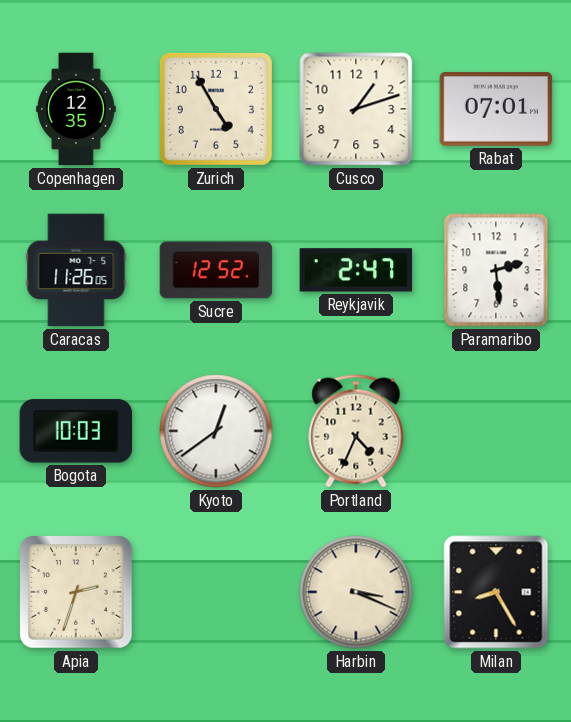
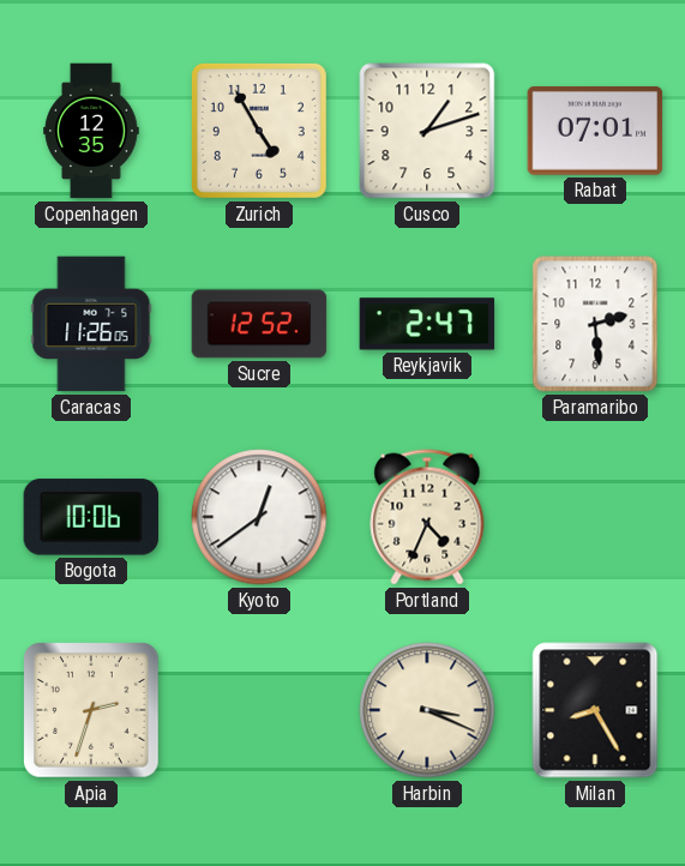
Bogota: 10:03 -> 10:06
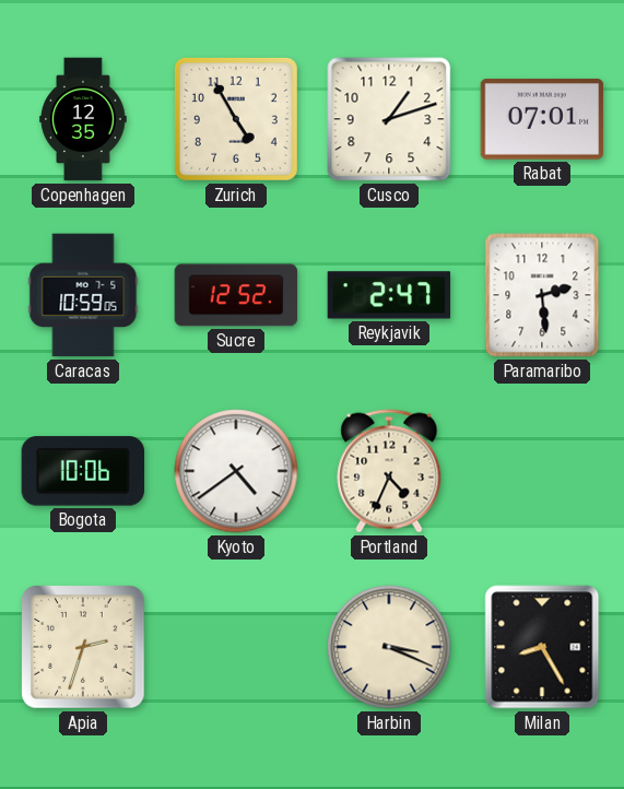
Caracas: 11:26 -> 10:59
Kyoto: 12:39 -> 4:39
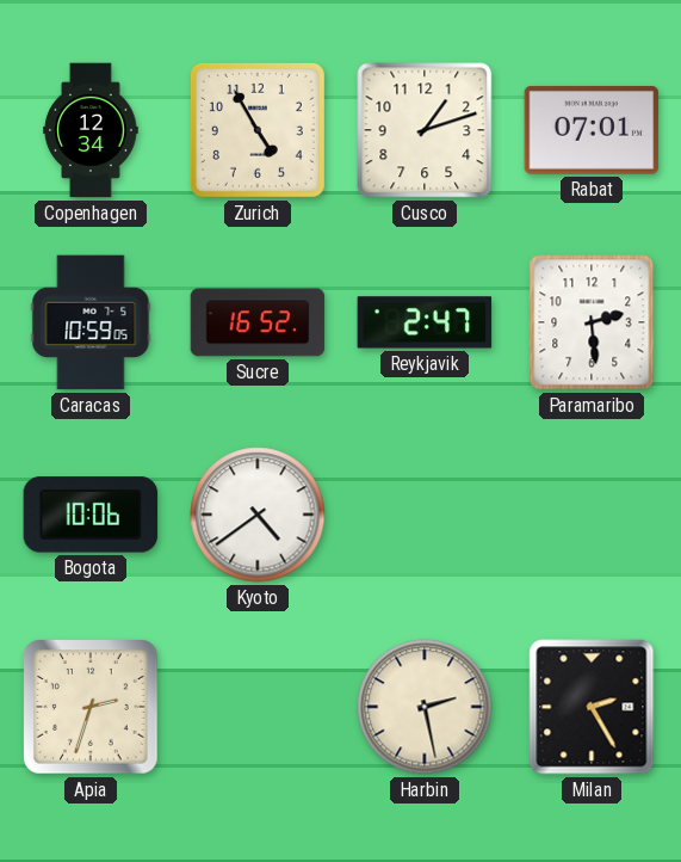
Copenhagen: 12:35 -> 12:34
Sucre: 12:52 -> 16:52
Portland: 4:34 -> none
Harbin: 3:19 -> 2:28
Milan: 8:25 -> 2:25
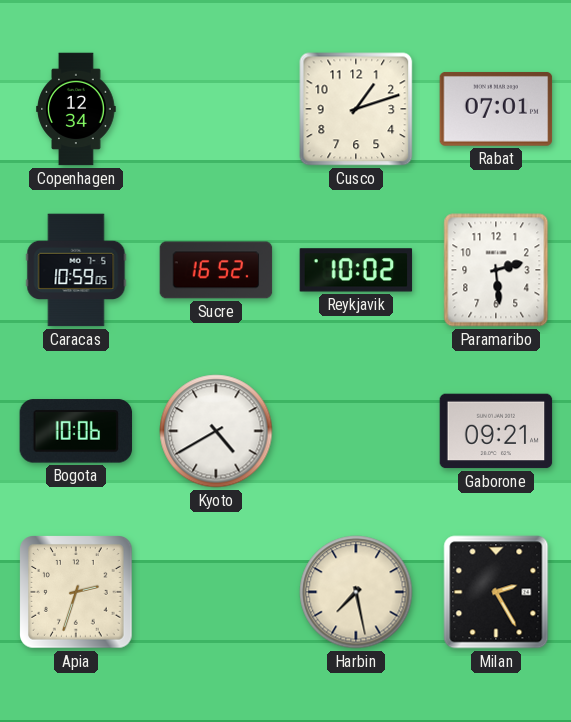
Zurich: 4:55 -> none
Reykjavik: 2:47 -> 10:02
Kyoto: 4:39 -> 4:40
Gaborone: none -> 09:21
Harbin: 2:28 -> 7:28
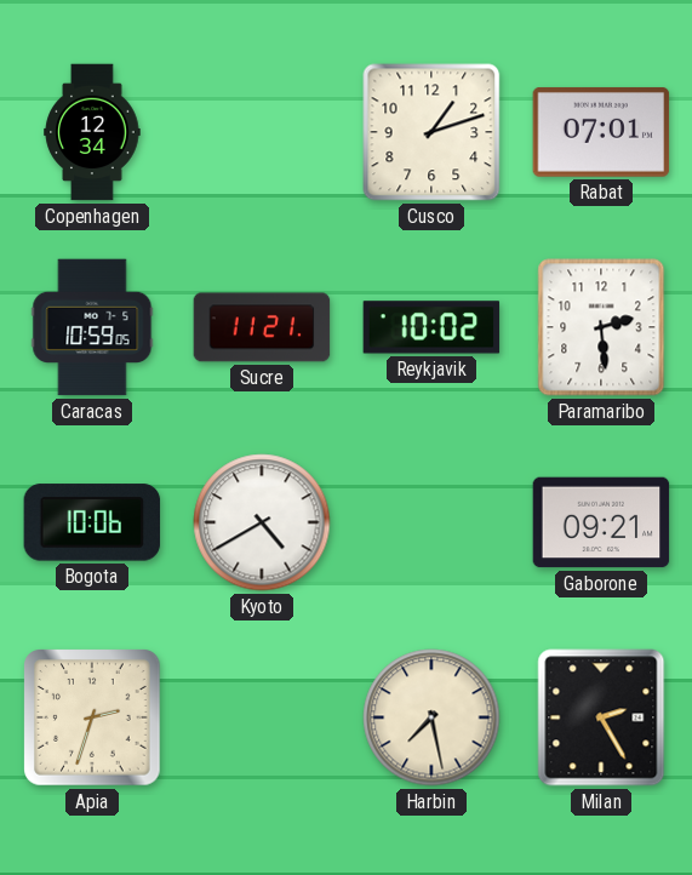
Sucre: 16:52 -> 11:21
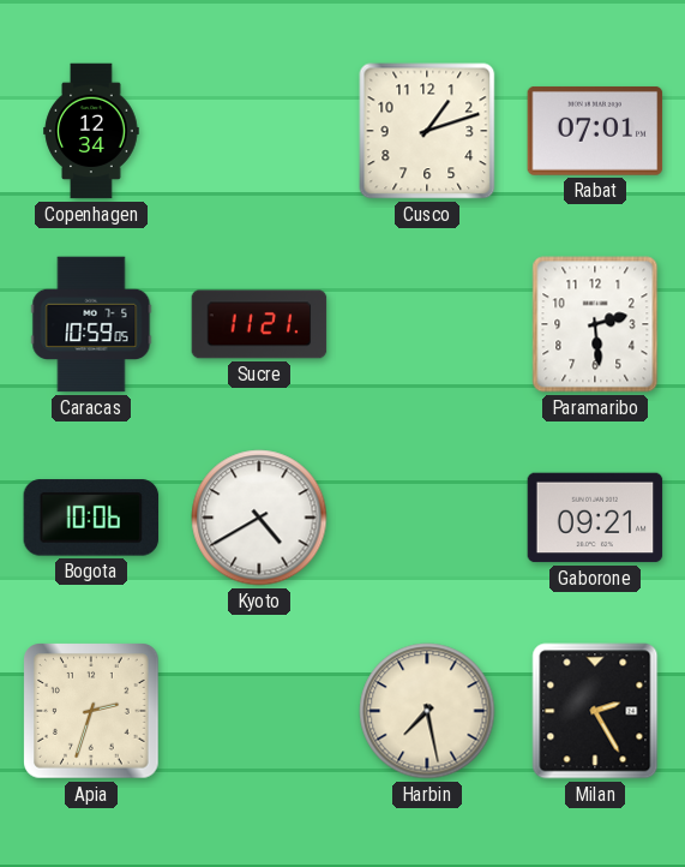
Reykjavik: 10:02 -> none
